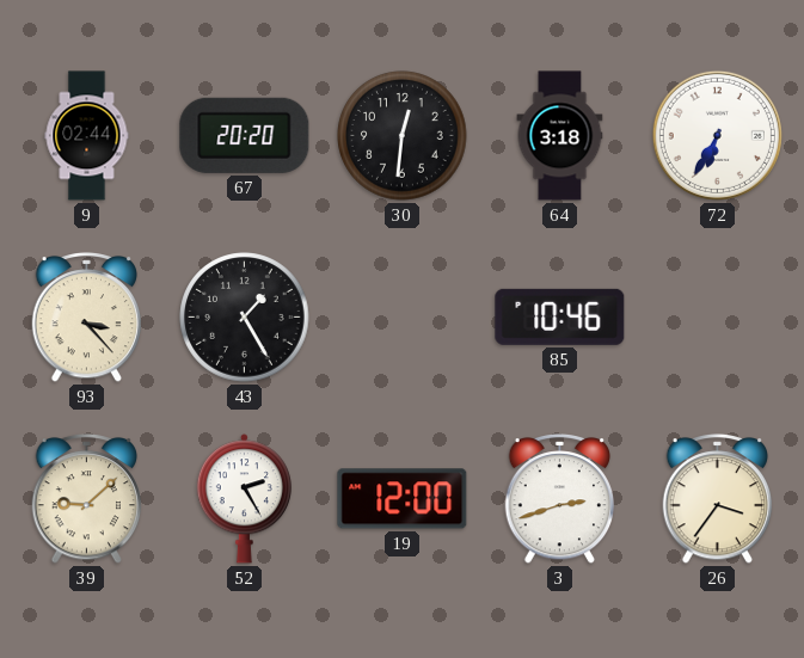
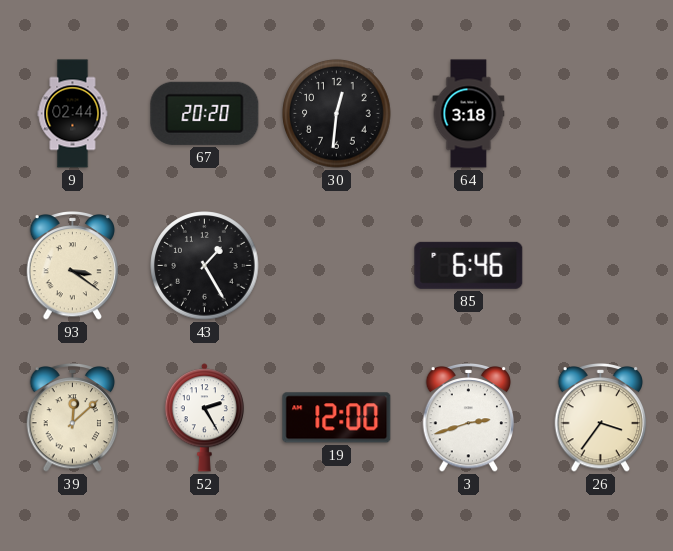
72: 6:35 -> none
93: 3:23 -> 3:21
85: 10:46 -> 6:46
39: 9:08 -> 12:08
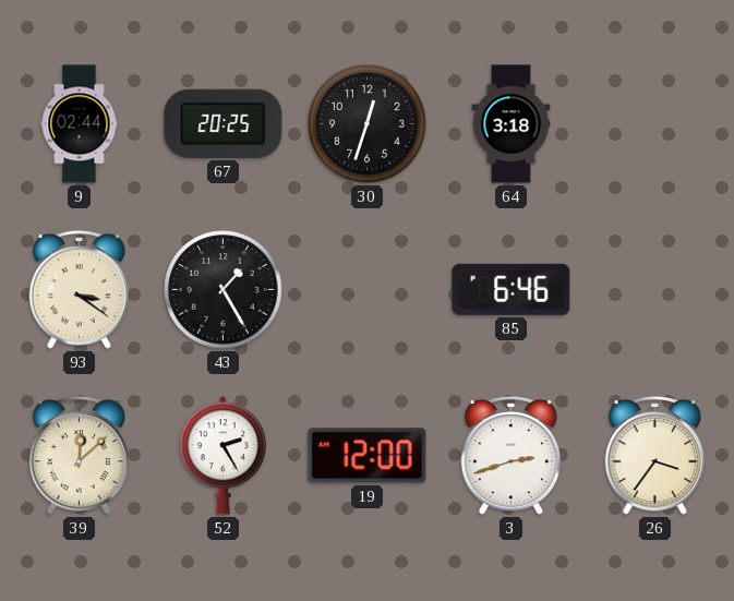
67: 20:20 -> 20:25
30: 12:31 -> 12:33
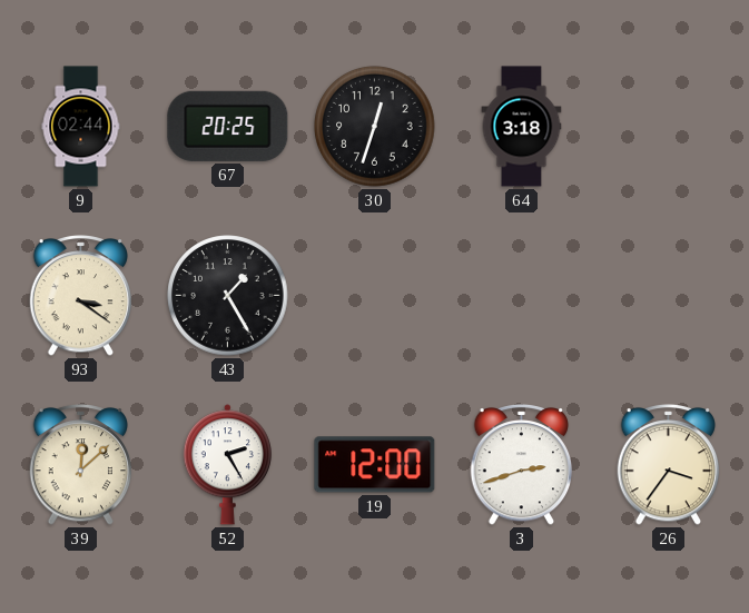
85: 6:46 -> none
